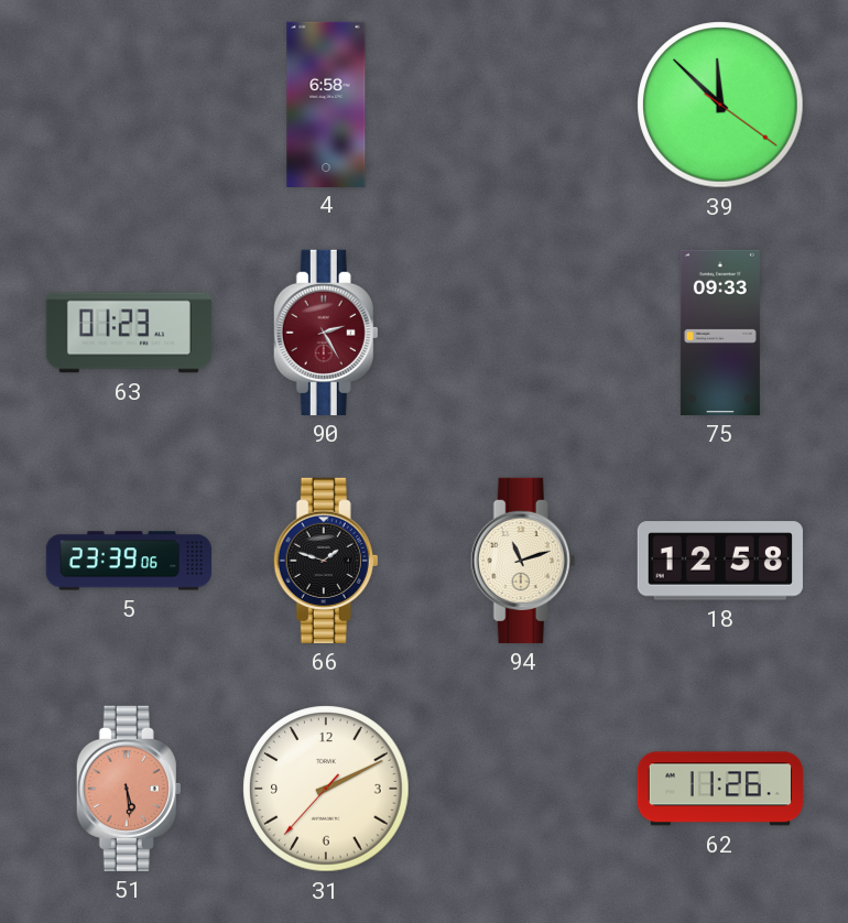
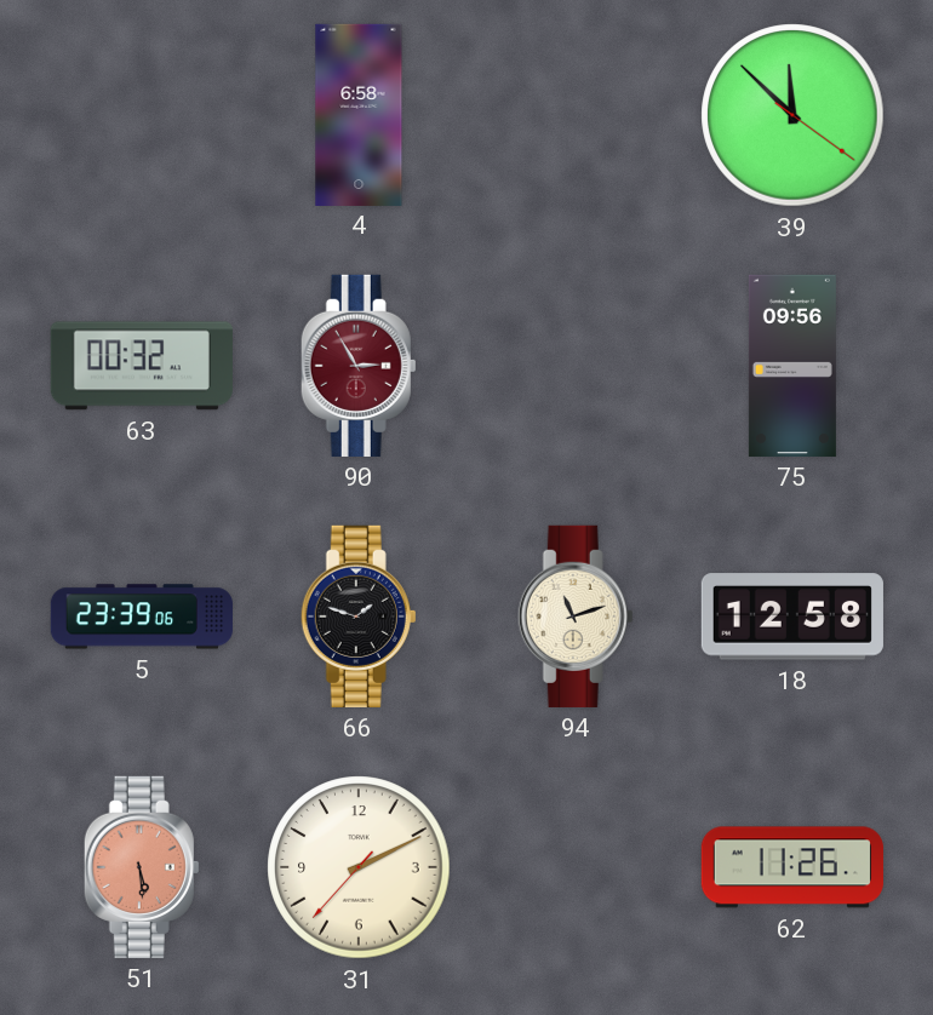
63: 01:23 -> 00:32
90: 2:25 -> 2:55
75: 09:33 -> 09:56
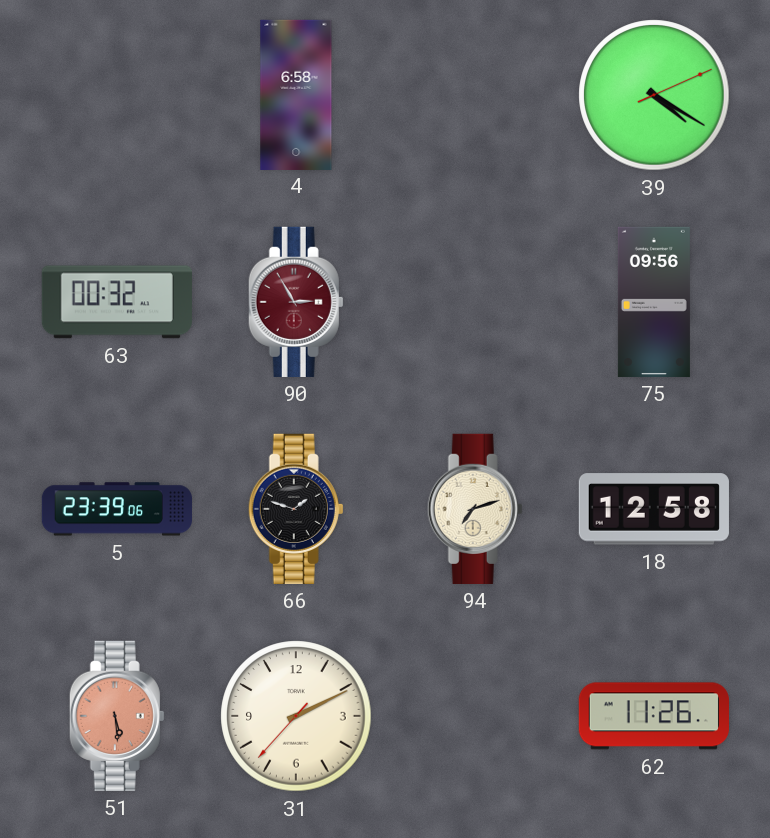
39: 11:52 -> 4:20
94: 11:12 -> 7:12
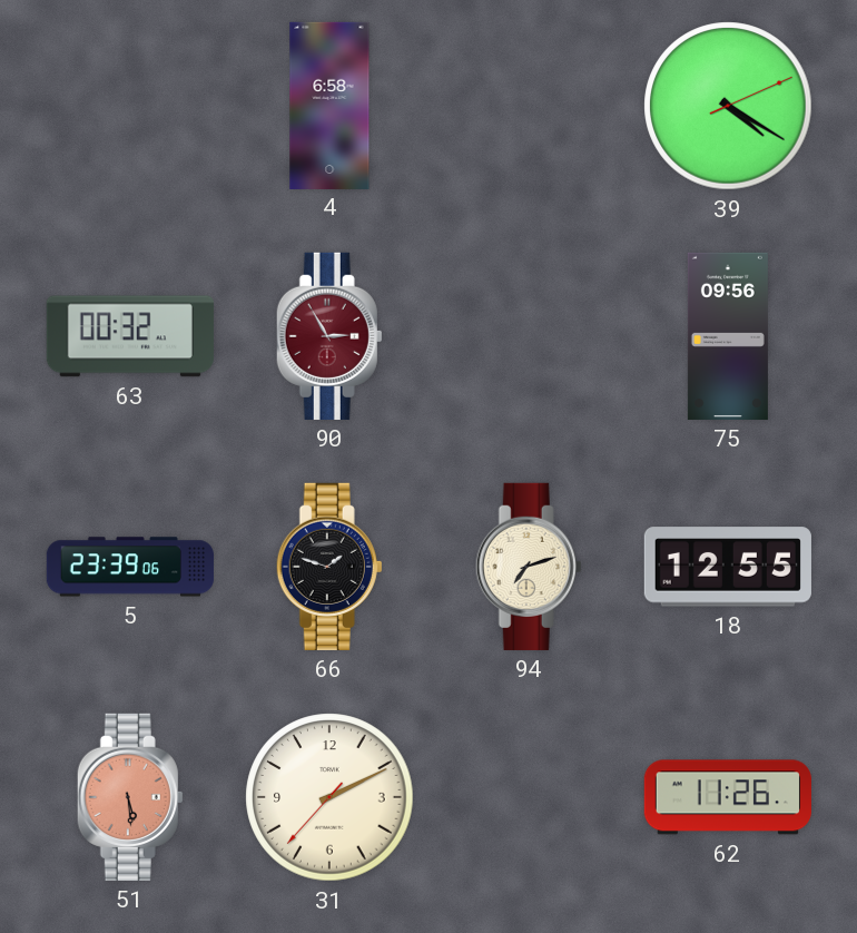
18: 12:58 -> 12:55
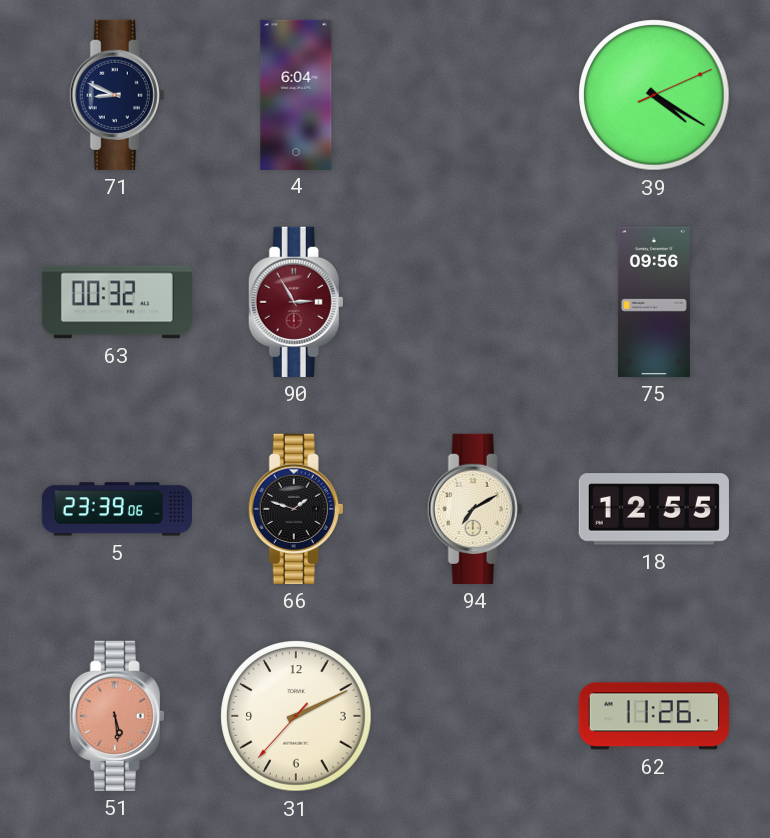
71: none -> 8:49
4: 6:58 -> 6:04
94: 7:12 -> 7:10
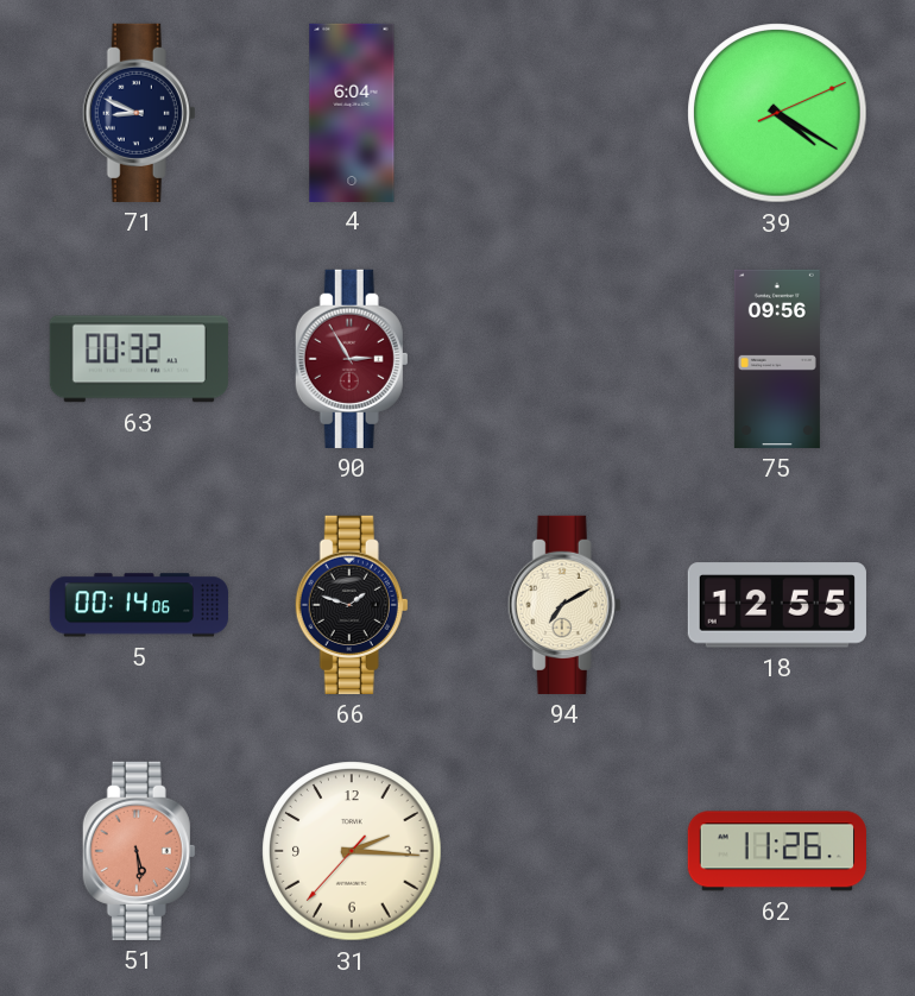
5: 23:39 -> 00:14
31: 2:10 -> 2:15
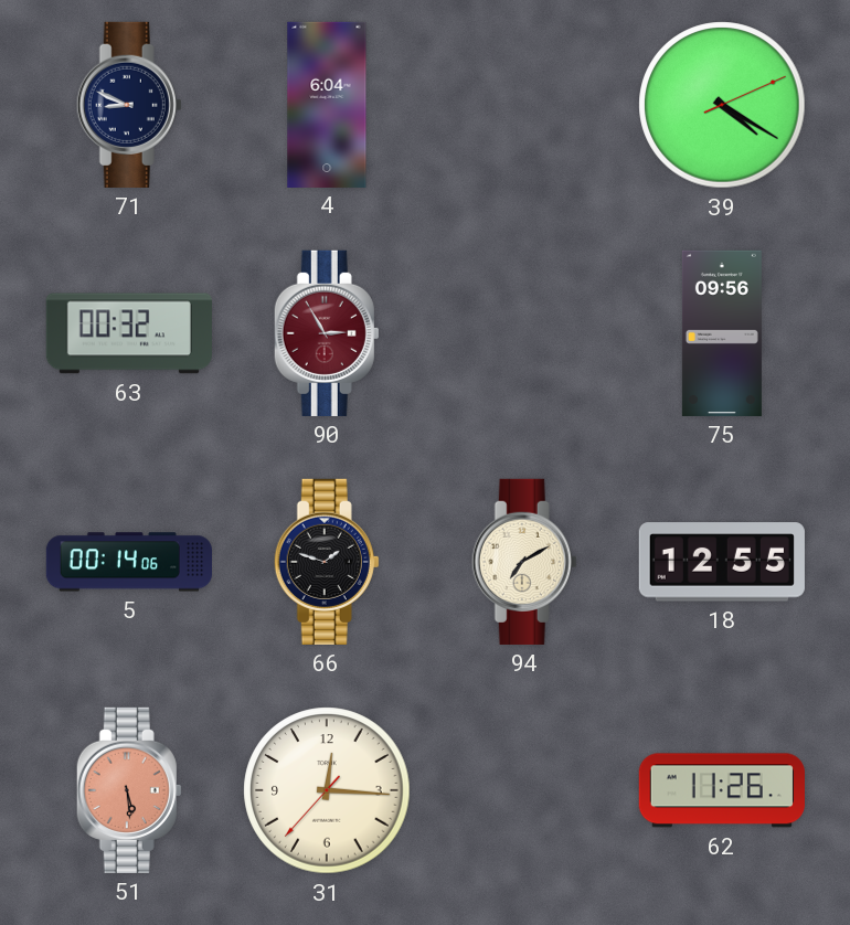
31: 2:15 -> 12:15
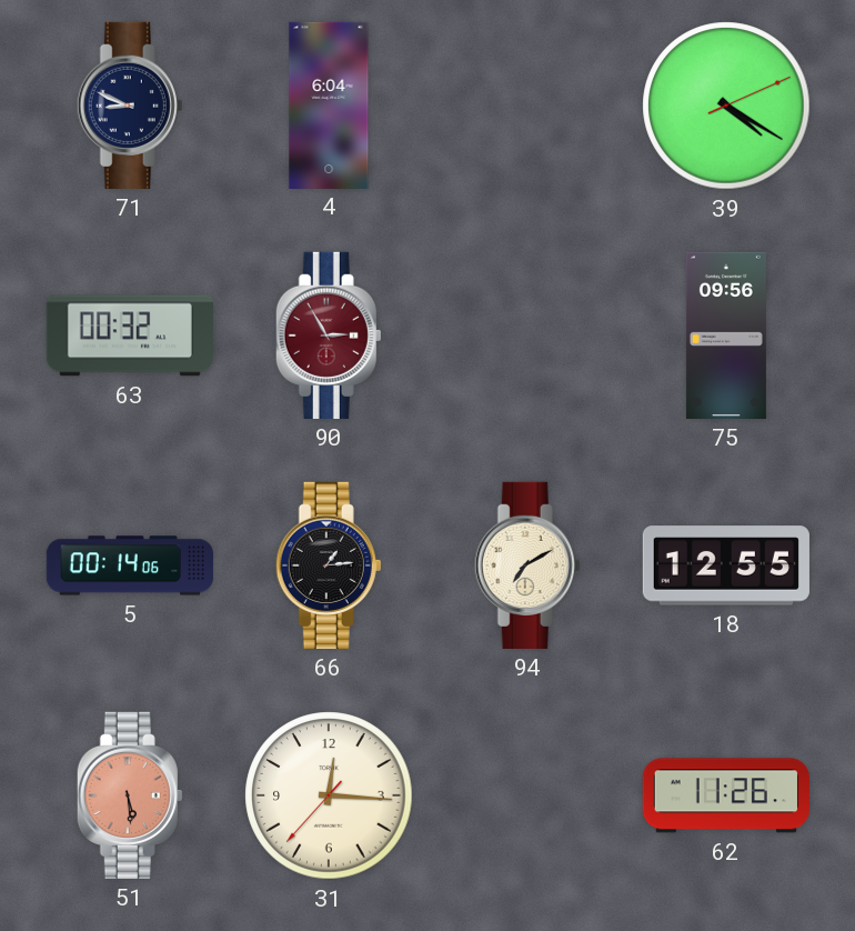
66: 1:48 -> 1:14
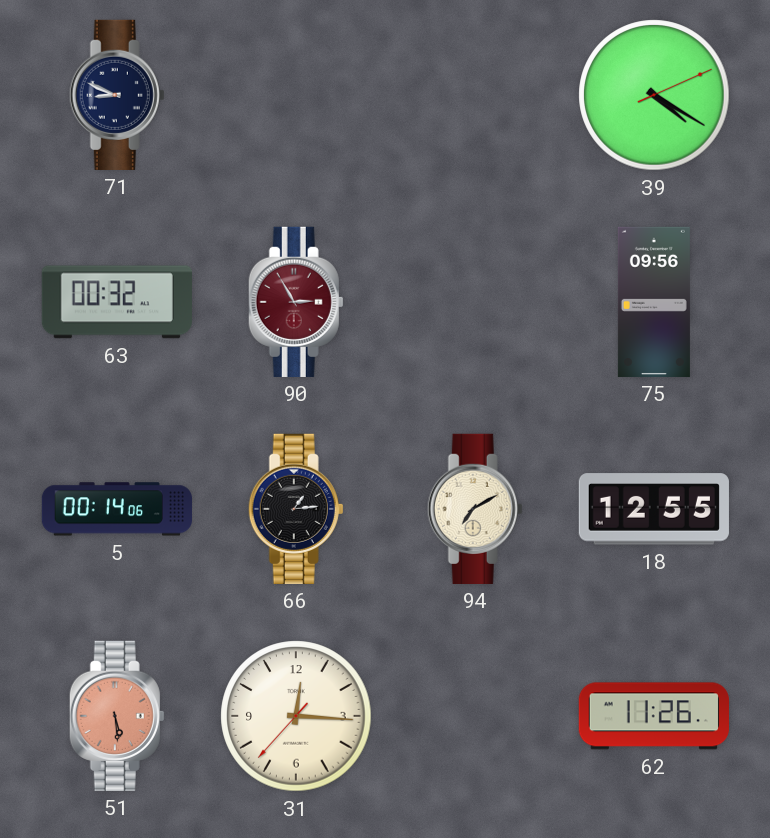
4: 6:04 -> none
